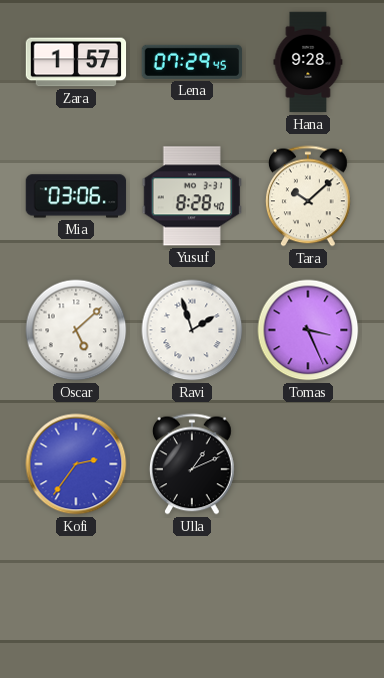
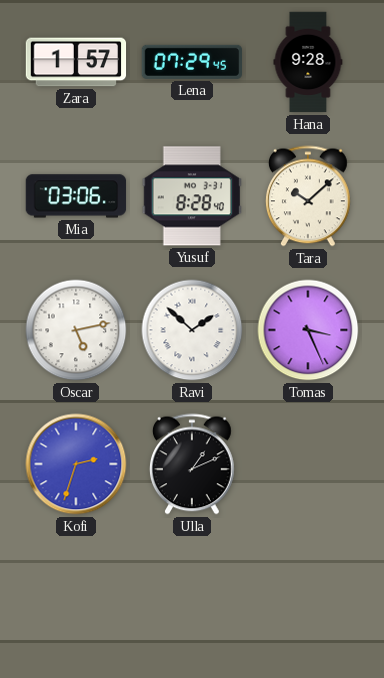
Oscar: 5:08 -> 5:13
Ravi: 1:57 -> 1:52
Kofi: 2:36 -> 2:33
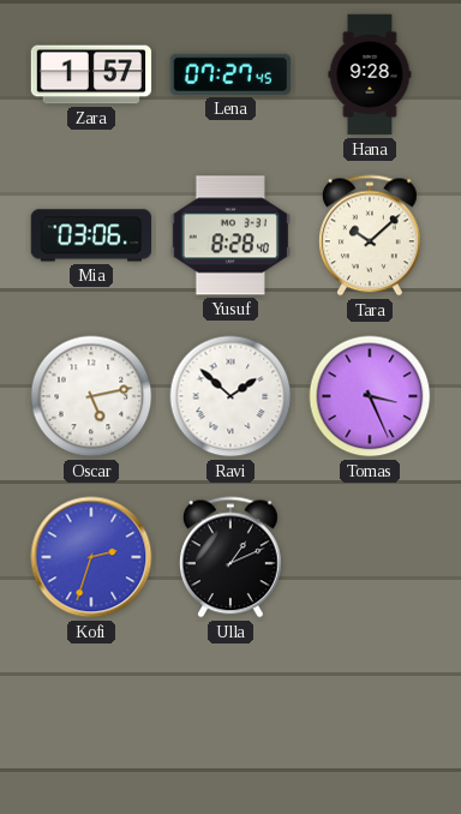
Lena: 07:29 -> 07:27
